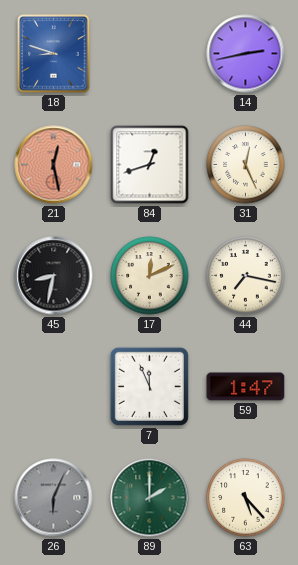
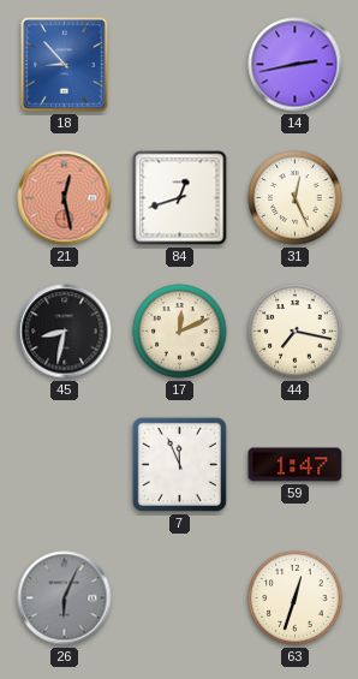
18: 8:48 -> 8:53
89: 2:00 -> none
63: 5:23 -> 12:33
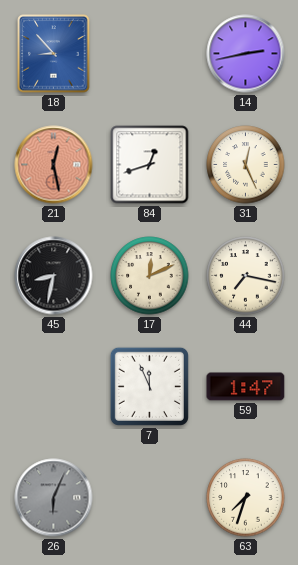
63: 12:33 -> 7:33
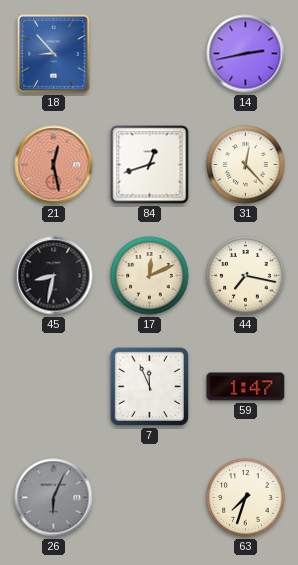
31: 12:26 -> 12:23
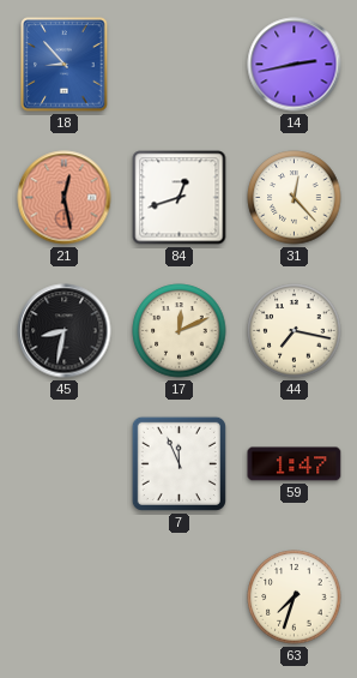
26: 6:04 -> none
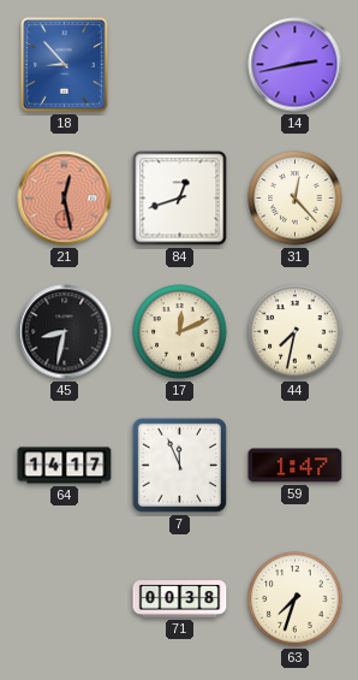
44: 7:17 -> 7:32
64: none -> 14:17
71: none -> 00:38
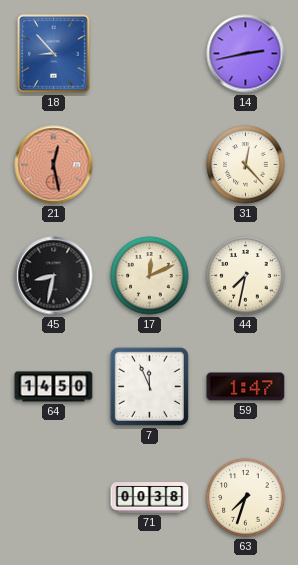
84: 12:42 -> none
64: 14:17 -> 14:50
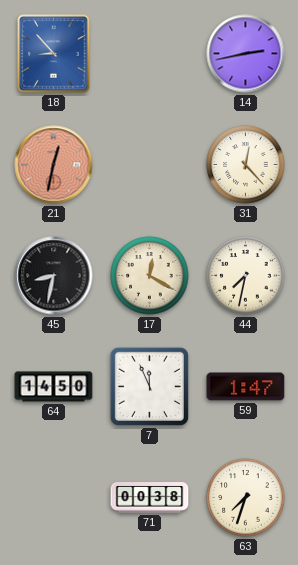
21: 12:28 -> 12:32
17: 12:11 -> 12:20
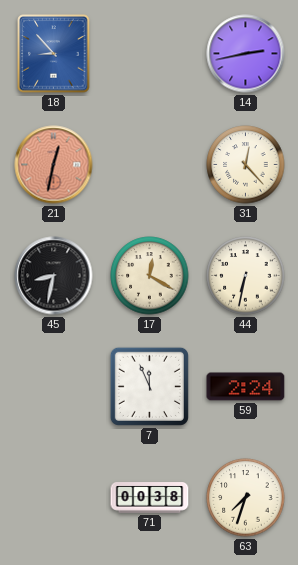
44: 7:32 -> 6:32
64: 14:50 -> none
59: 1:47 -> 2:24
